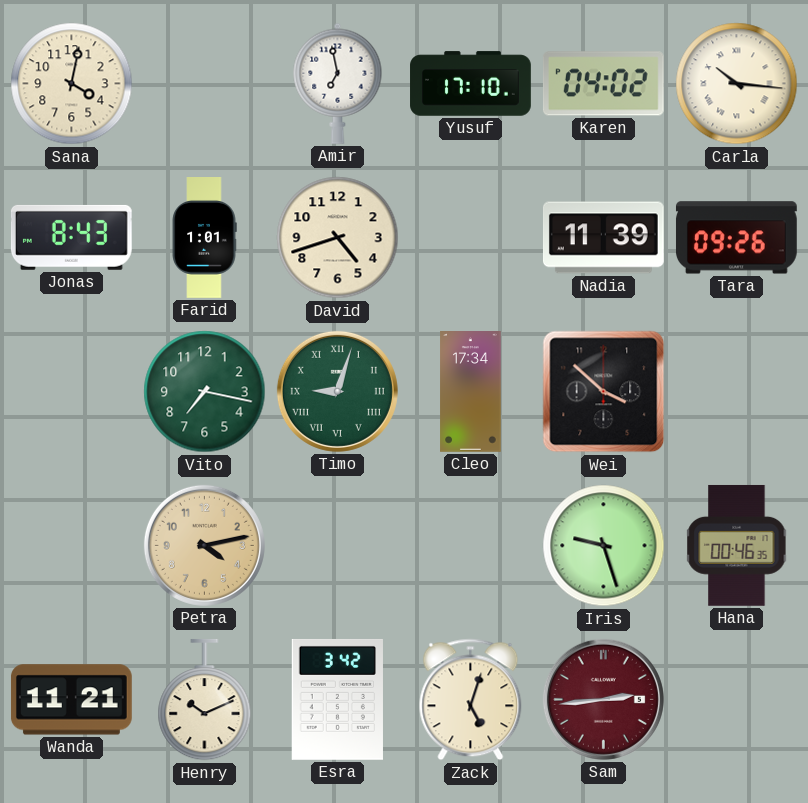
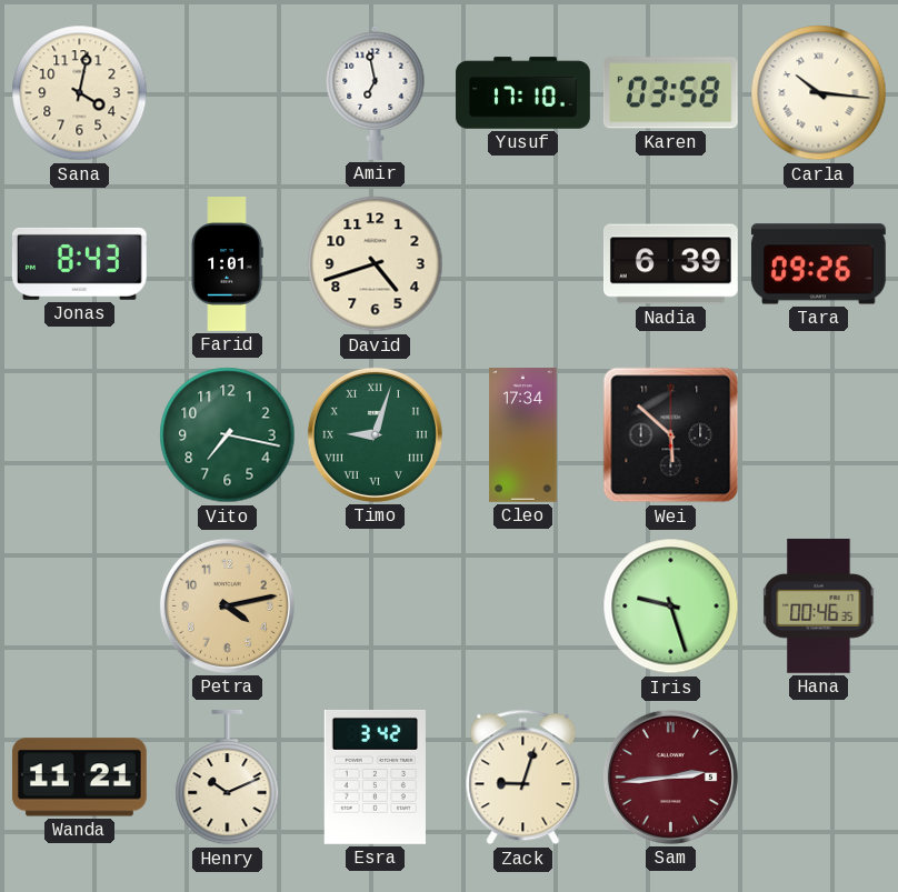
Karen: 04:02 -> 03:58
Nadia: 11:39 -> 6:39
Wei: 3:52 -> 5:52
Zack: 5:03 -> 9:03
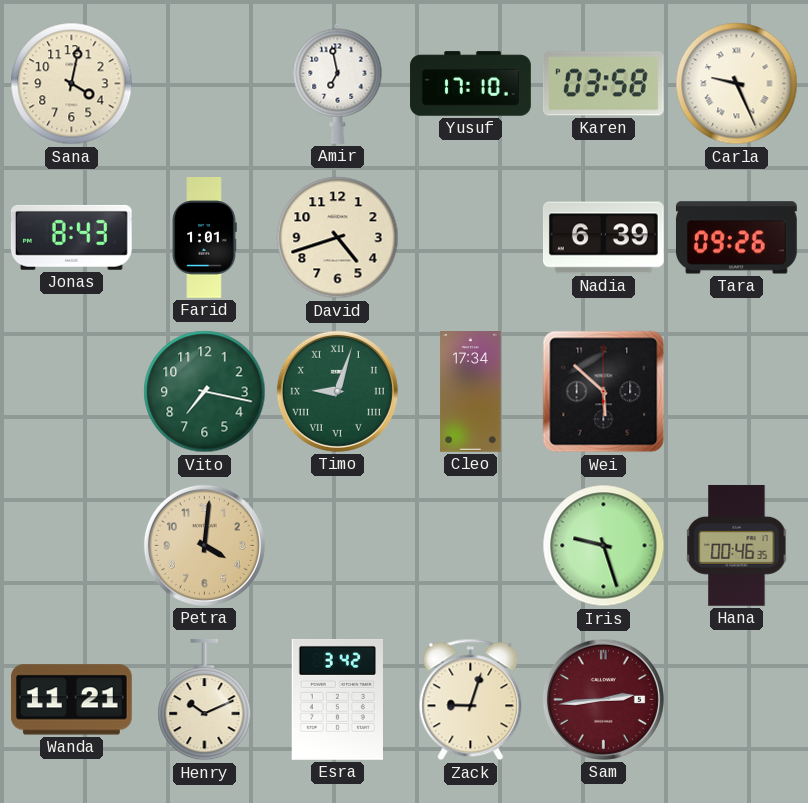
Carla: 10:16 -> 9:26
Petra: 4:13 -> 4:01
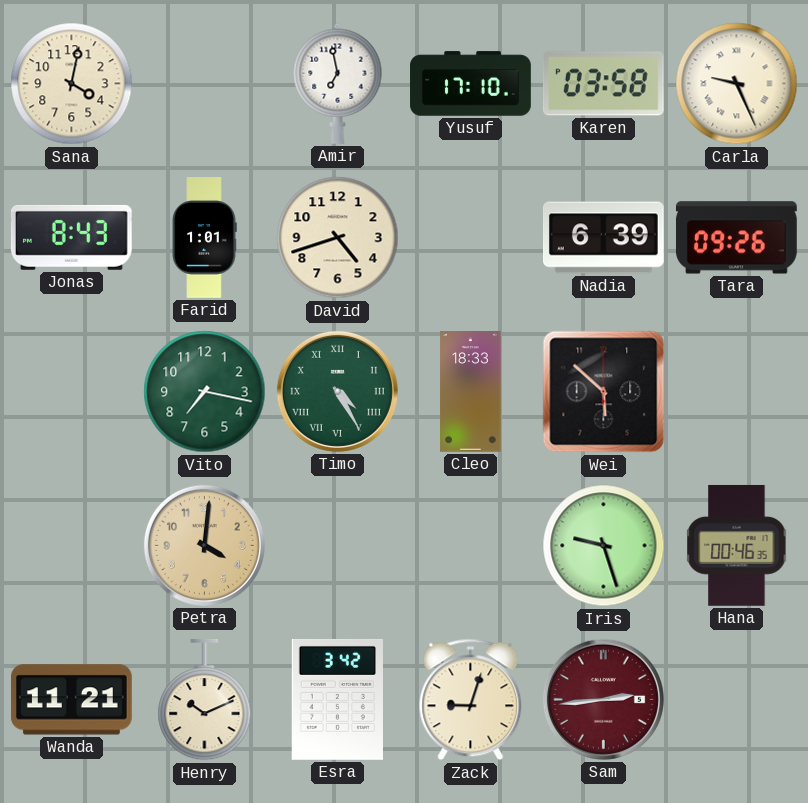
Timo: 9:03 -> 4:25
Cleo: 17:34 -> 18:33
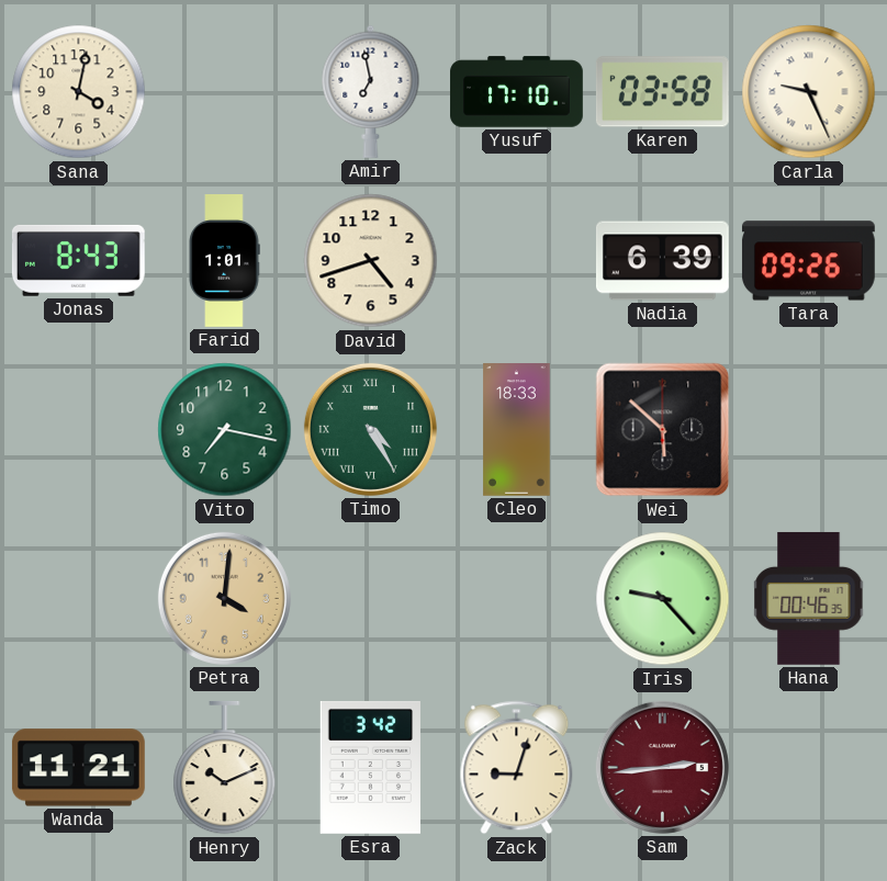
Iris: 9:27 -> 9:23
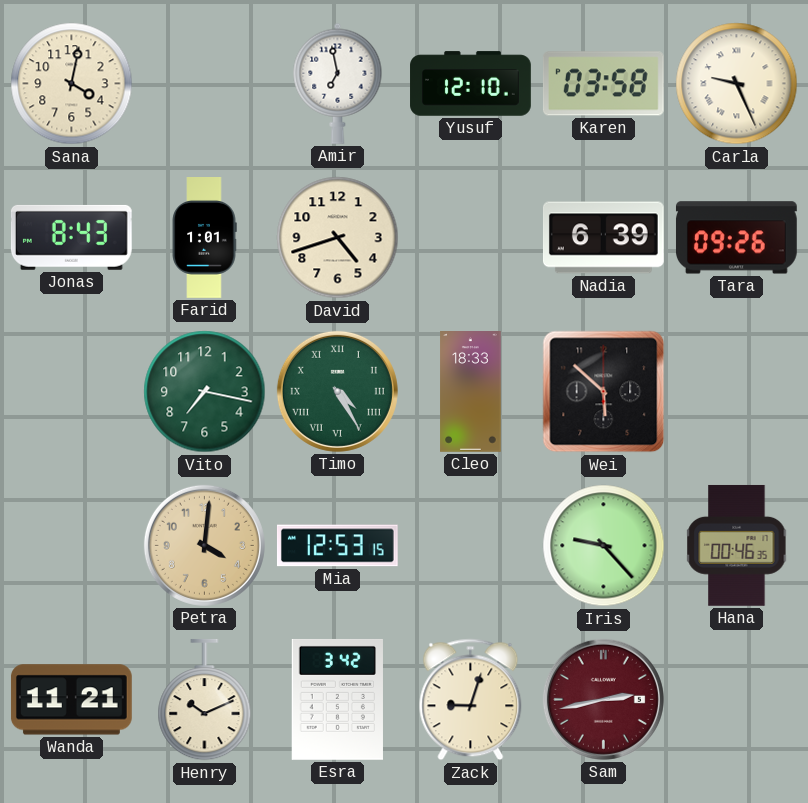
Yusuf: 17:10 -> 12:10
Mia: none -> 12:53
Sam: 2:44 -> 2:43
